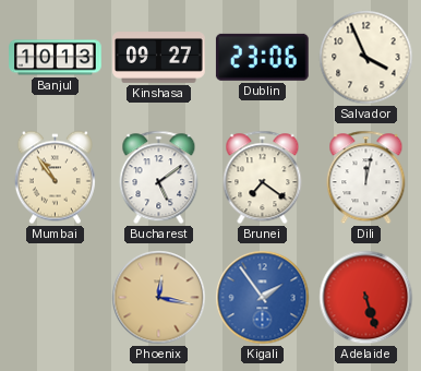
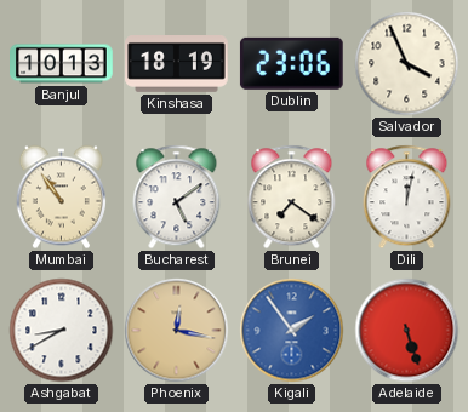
Kinshasa: 09:27 -> 18:19
Ashgabat: none -> 8:40
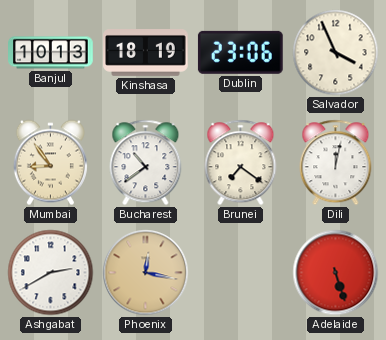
Mumbai: 10:54 -> 8:54
Bucharest: 5:09 -> 10:39
Ashgabat: 8:40 -> 2:40
Kigali: 1:54 -> none
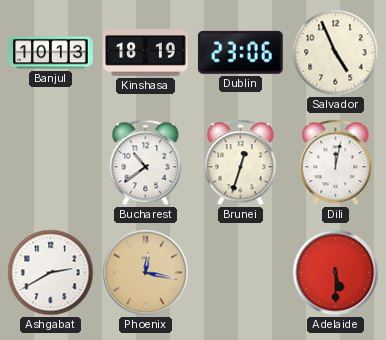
Salvador: 3:56 -> 4:56
Mumbai: 8:54 -> none
Brunei: 7:21 -> 12:33
Adelaide: 5:27 -> 5:30
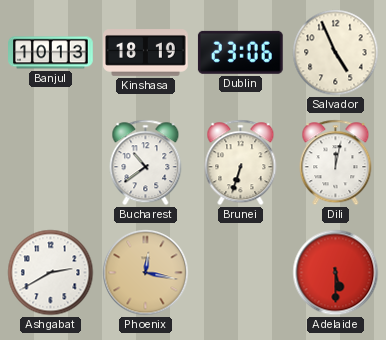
Brunei: 12:33 -> 6:33
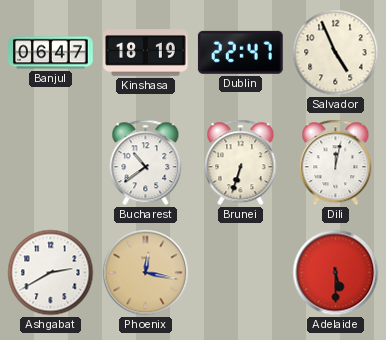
Banjul: 10:13 -> 06:47
Dublin: 23:06 -> 22:47
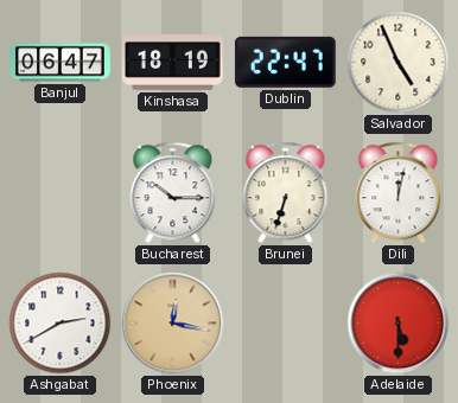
Bucharest: 10:39 -> 10:15
